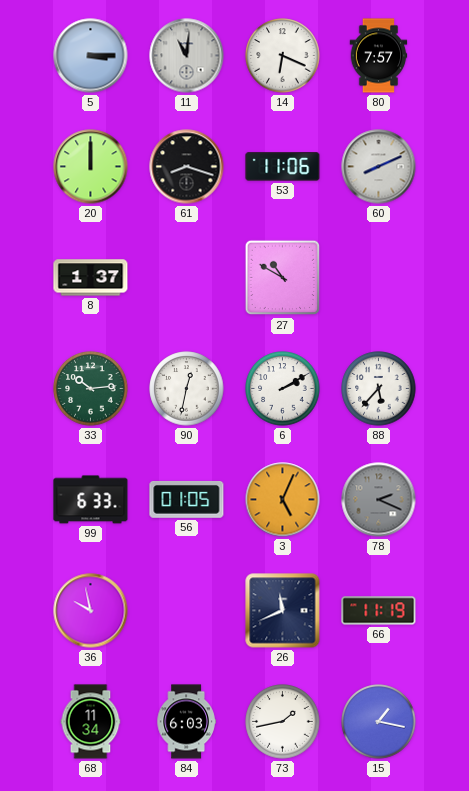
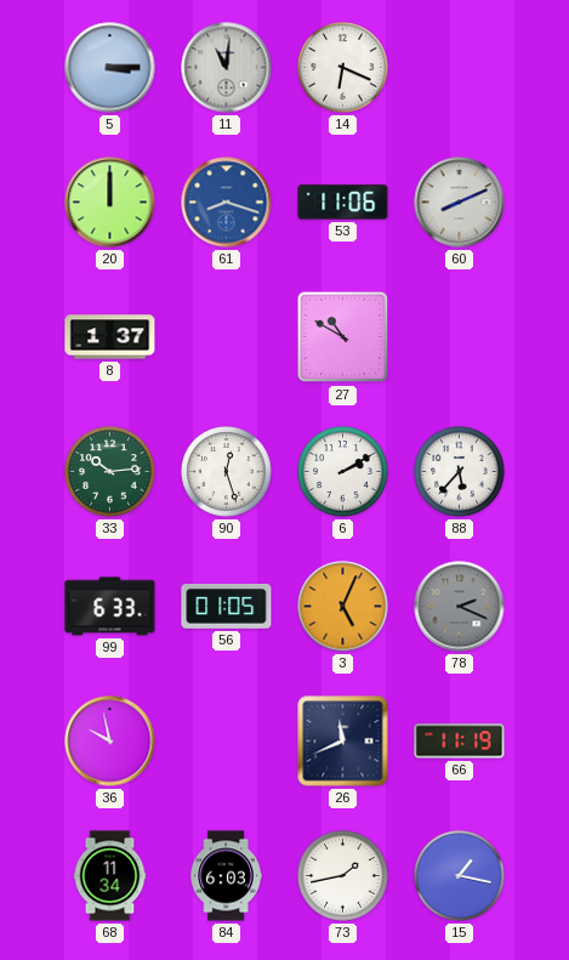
80: 7:57 -> none
61 dial: black -> blue
90: 12:32 -> 12:27
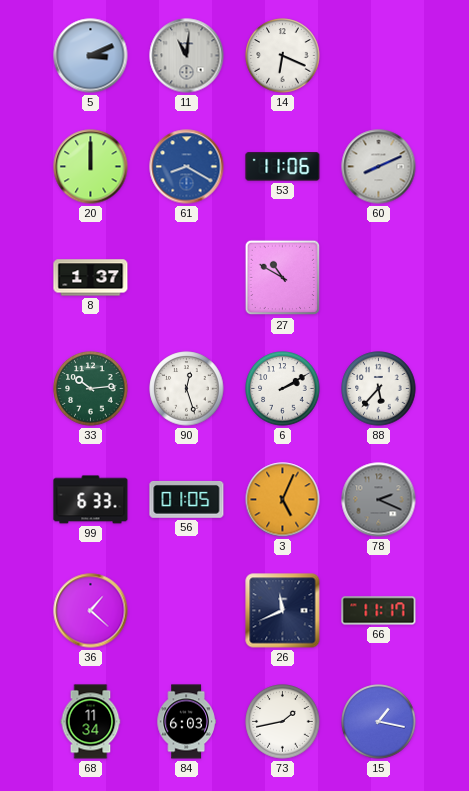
5: 3:15 -> 3:11
61: 8:18 -> 8:20
36: 9:58 -> 1:22
66: 11:19 -> 11:17
